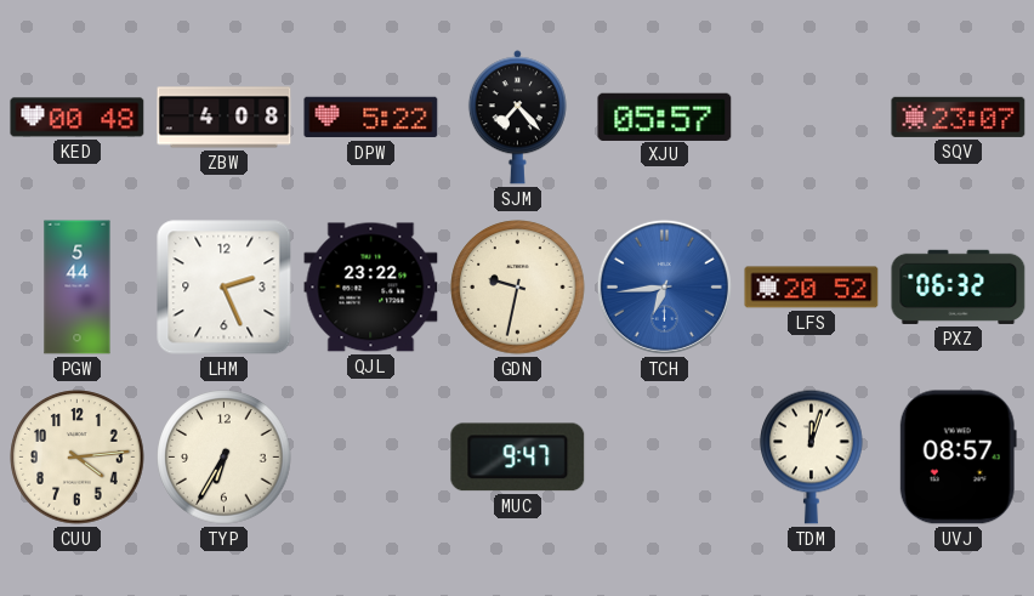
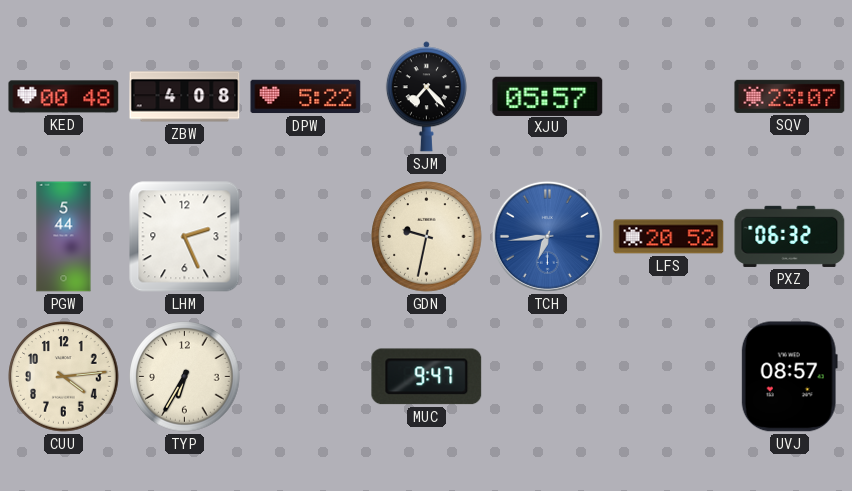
QJL: 23:22 -> none
TDM: 12:03 -> none
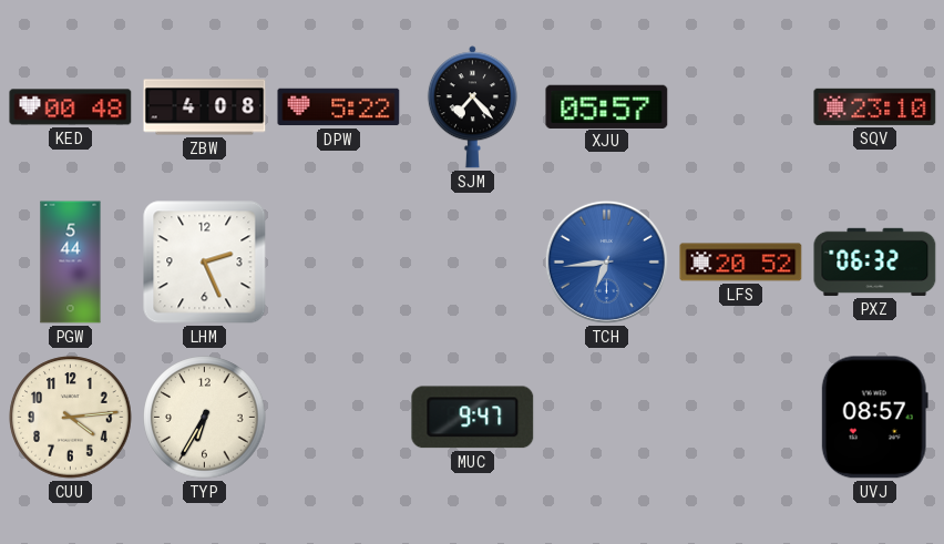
SQV: 23:07 -> 23:10
GDN: 9:32 -> none
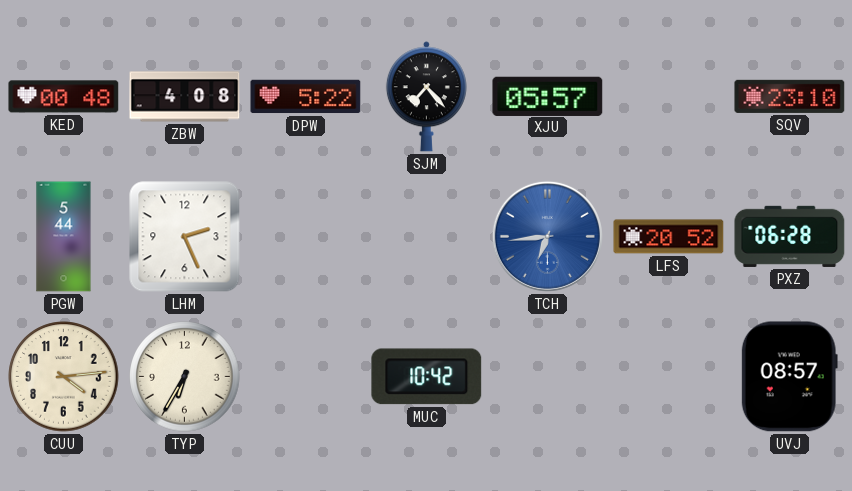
PXZ: 06:32 -> 06:28
MUC: 9:47 -> 10:42
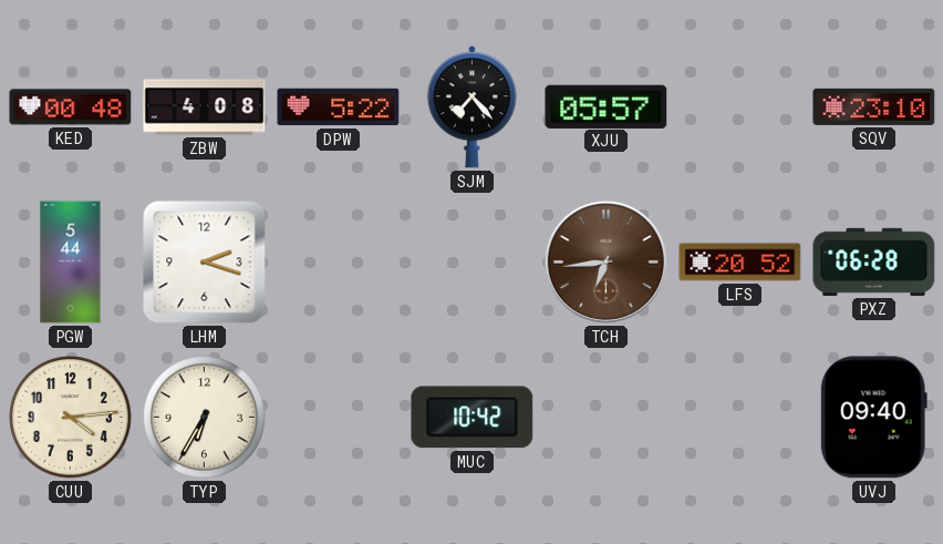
LHM: 2:26 -> 2:18
TCH dial: blue -> brown
UVJ: 08:57 -> 09:40
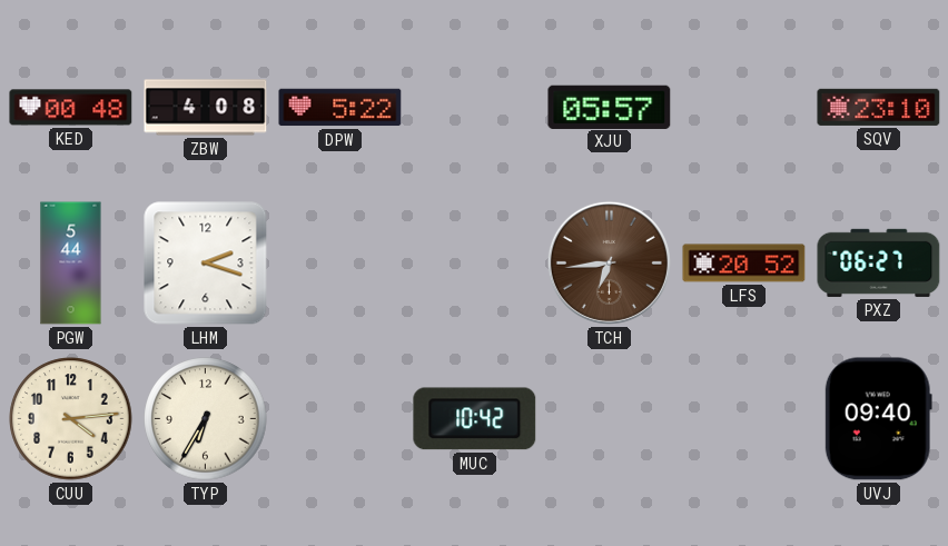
SJM: 7:23 -> none
PXZ: 06:28 -> 06:27
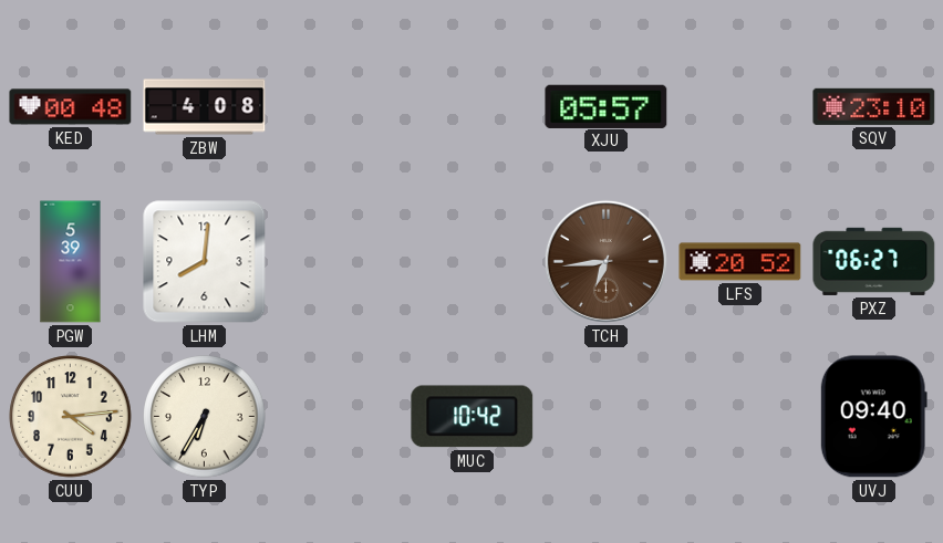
DPW: 5:22 -> none
PGW: 5:44 -> 5:39
LHM: 2:18 -> 8:01
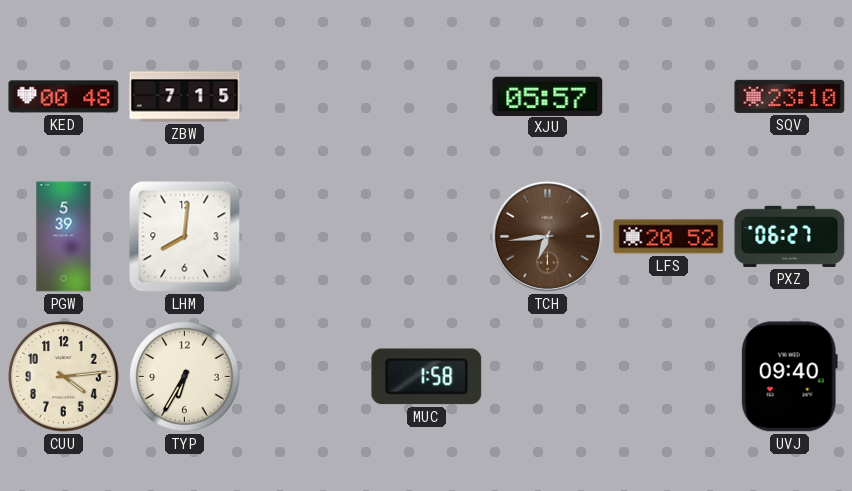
ZBW: 4:08 -> 7:15
MUC: 10:42 -> 1:58
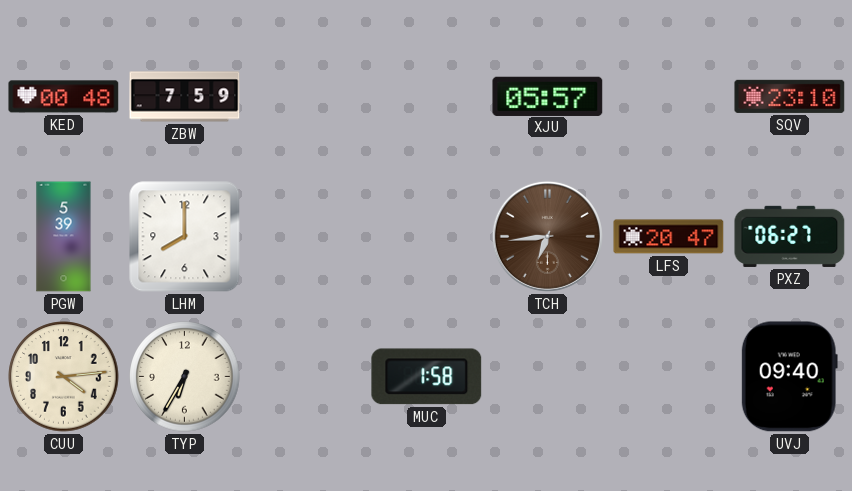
ZBW: 7:15 -> 7:59
LHM: 8:01 -> 8:00
LFS: 20:52 -> 20:47
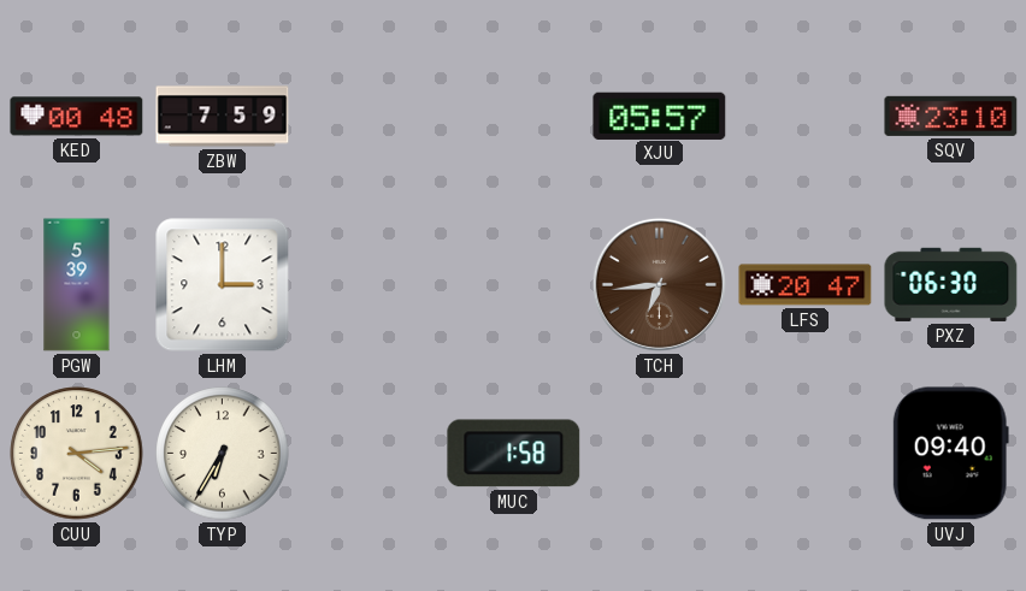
LHM: 8:00 -> 3:00
PXZ: 06:27 -> 06:30
